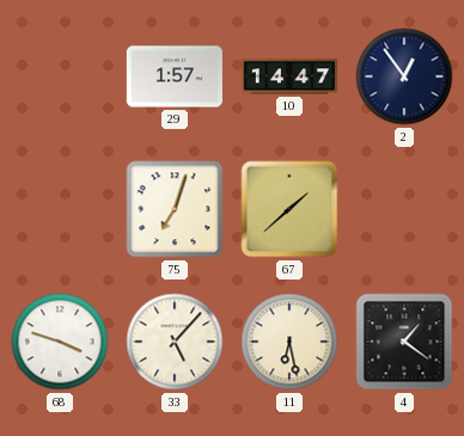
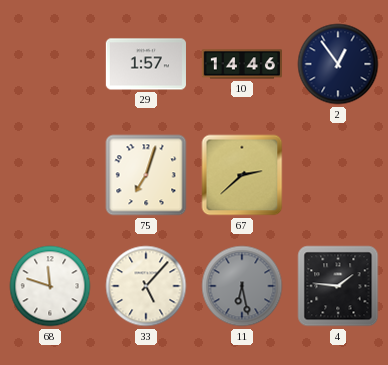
10: 14:47 -> 14:46
67: 1:38 -> 2:38
68: 3:48 -> 11:48
11 dial: cream -> grey
4: 1:21 -> 1:46
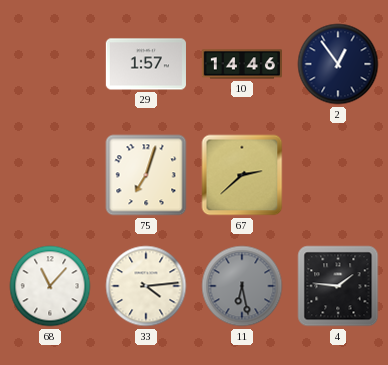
68: 11:48 -> 11:07
33: 5:07 -> 4:14
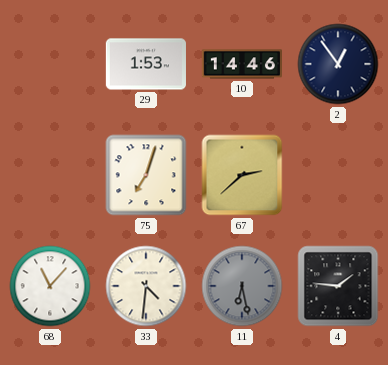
29: 1:57 -> 1:53
33: 4:14 -> 4:31
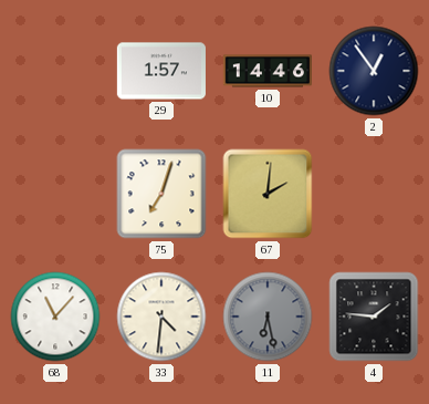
29: 1:53 -> 1:57
67: 2:38 -> 2:01
